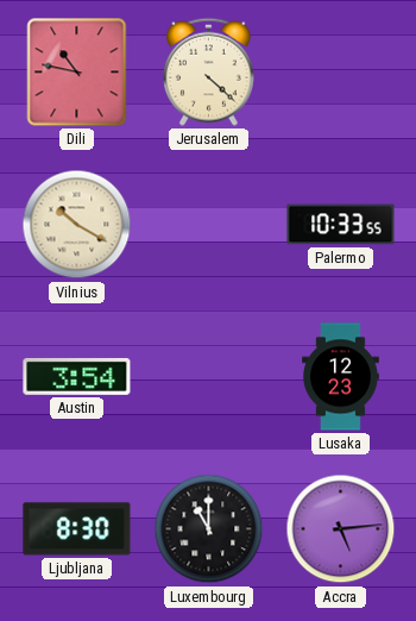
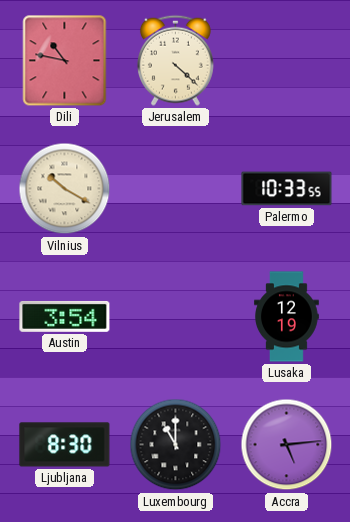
Lusaka: 12:23 -> 12:19
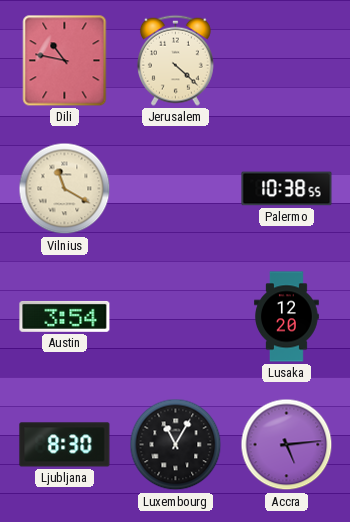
Vilnius: 10:20 -> 11:20
Palermo: 10:33 -> 10:38
Lusaka: 12:19 -> 12:20
Luxembourg: 11:00 -> 11:05
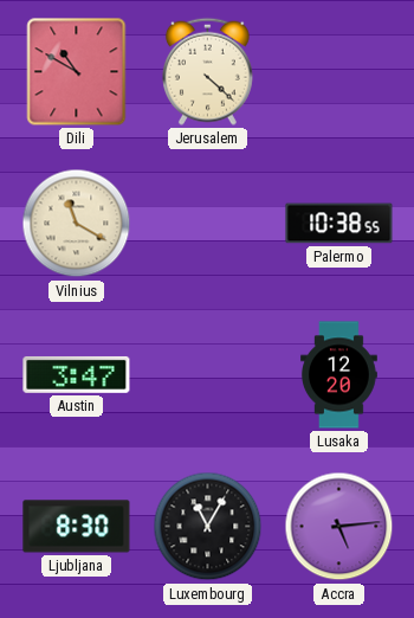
Dili: 10:47 -> 10:50
Austin: 3:54 -> 3:47
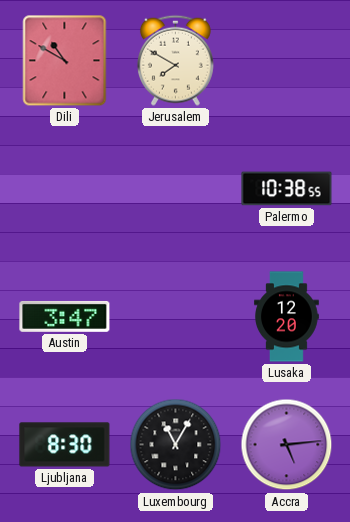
Jerusalem: 4:22 -> 7:50
Vilnius: 11:20 -> none
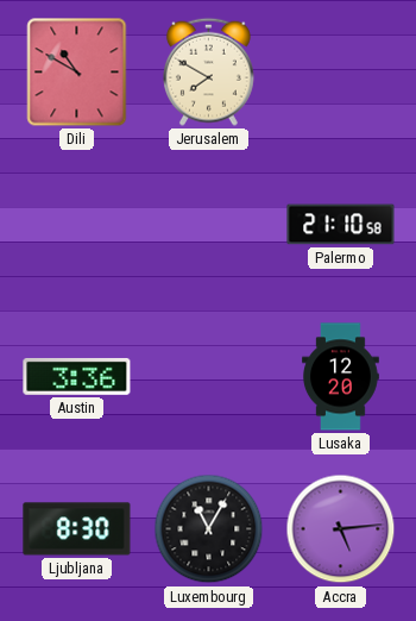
Palermo: 10:38 -> 21:10
Austin: 3:47 -> 3:36
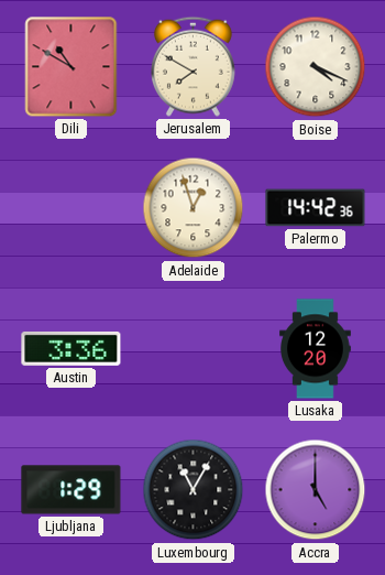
Boise: none -> 4:19
Adelaide: none -> 12:57
Palermo: 21:10 -> 14:42
Ljubljana: 8:30 -> 1:29
Accra: 5:14 -> 5:00
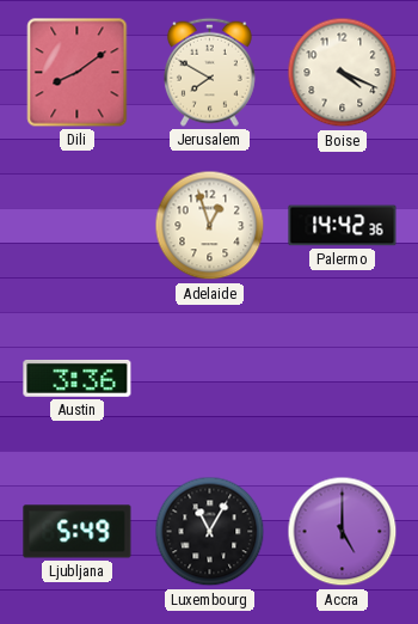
Dili: 10:50 -> 8:09
Lusaka: 12:20 -> none
Ljubljana: 1:29 -> 5:49
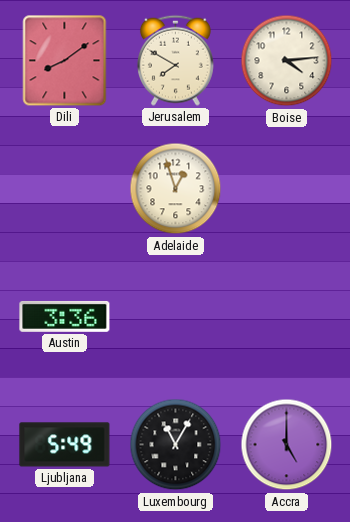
Boise: 4:19 -> 4:14
Palermo: 14:42 -> none
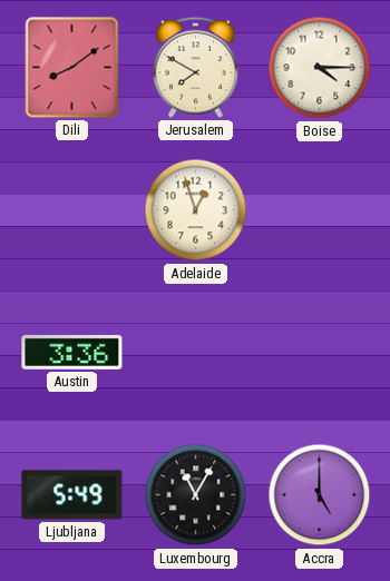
Boise: 4:14 -> 4:15
